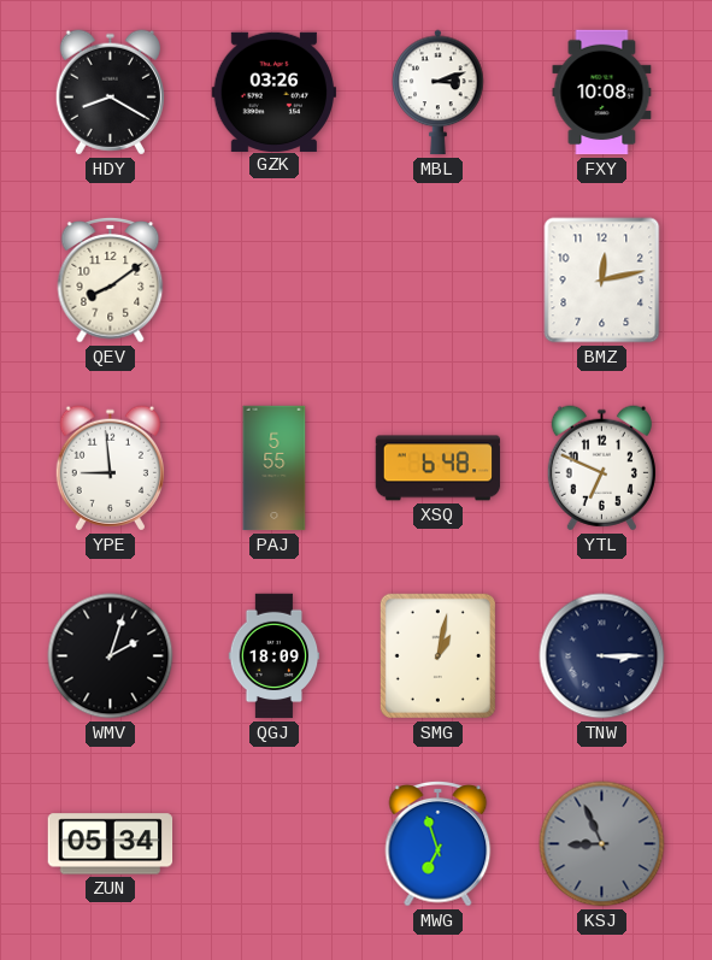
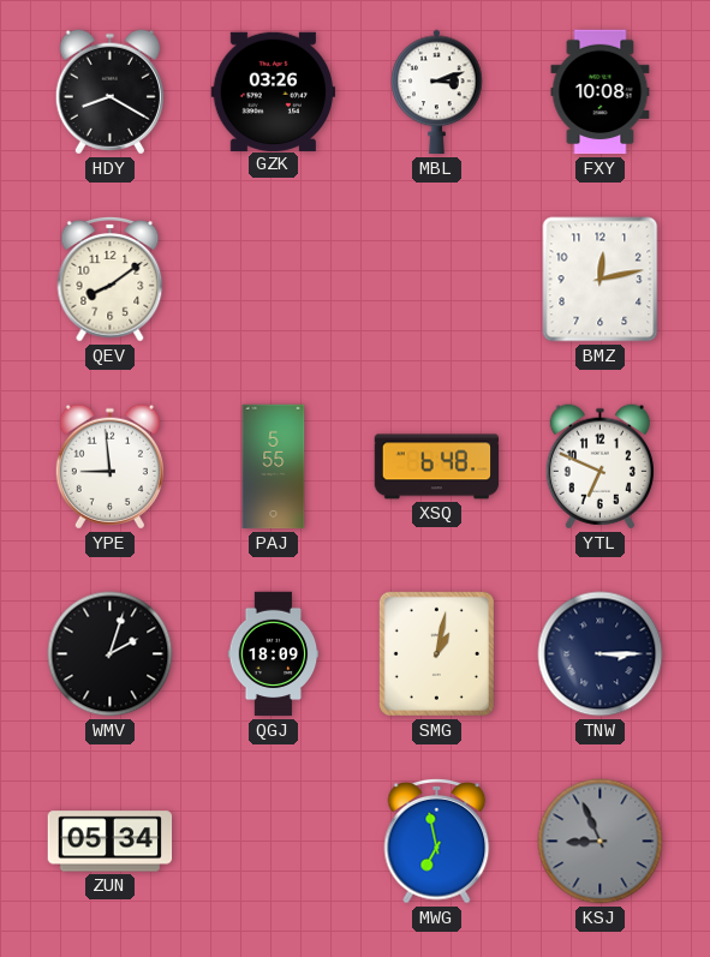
MWG: 6:57 -> 6:58
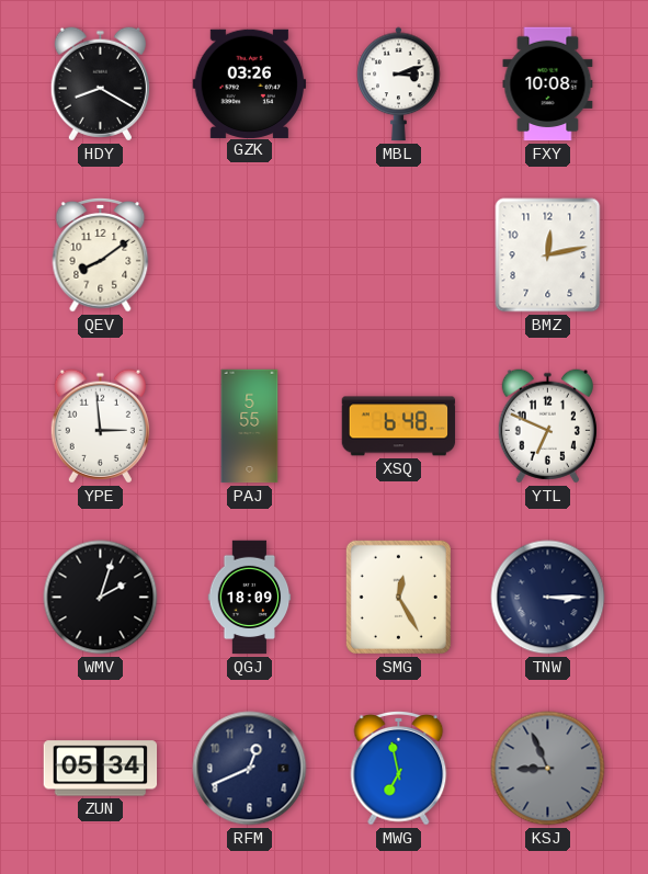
YPE: 8:59 -> 2:59
SMG: 1:02 -> 12:25
RFM: none -> 12:41
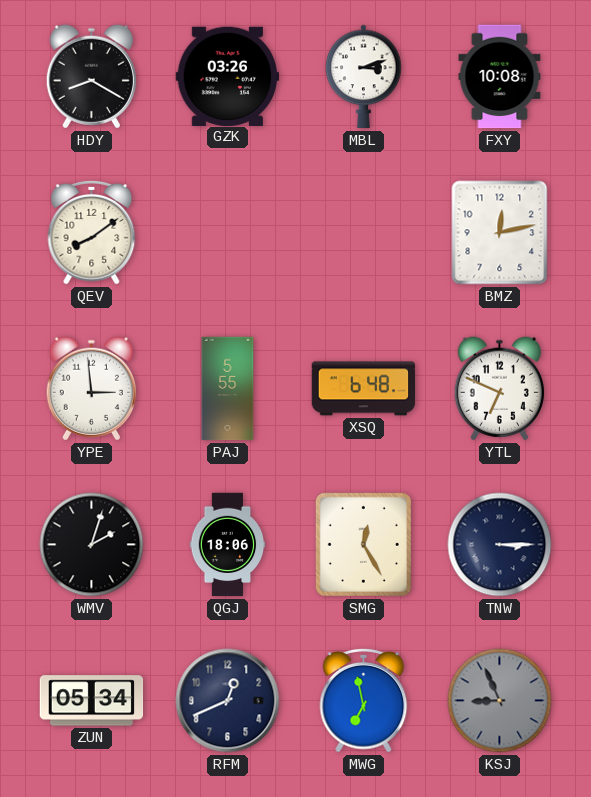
QGJ: 18:09 -> 18:06
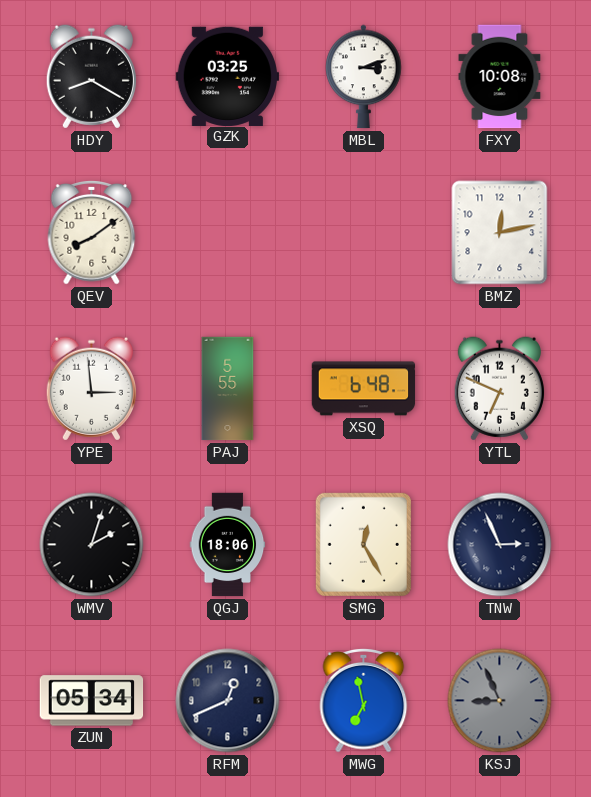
GZK: 03:26 -> 03:25
TNW: 3:15 -> 2:56
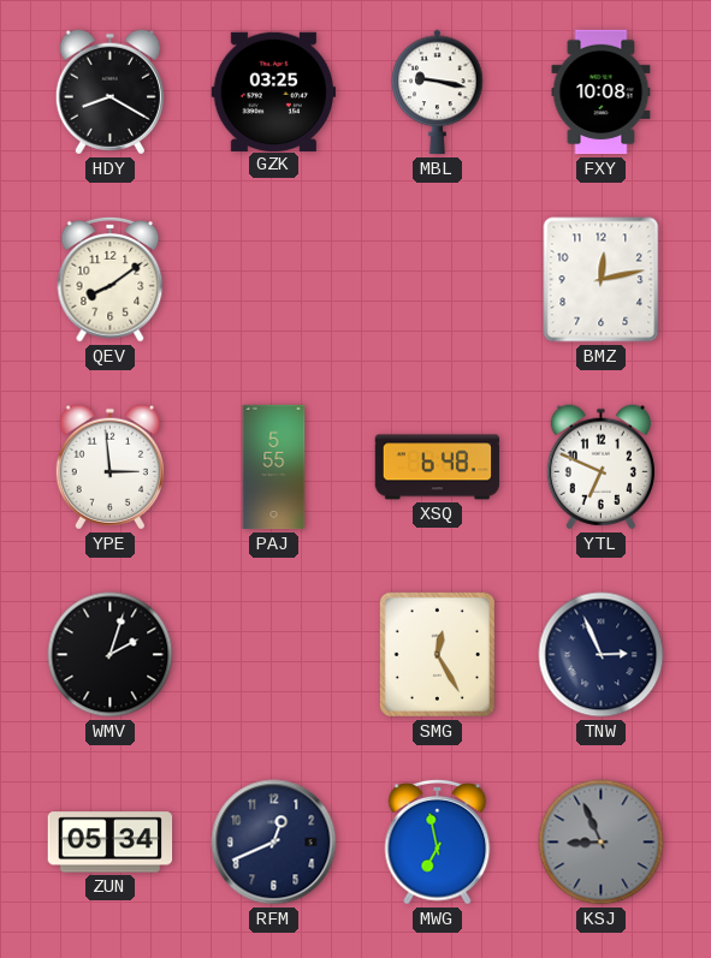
MBL: 3:12 -> 9:17
QGJ: 18:06 -> none
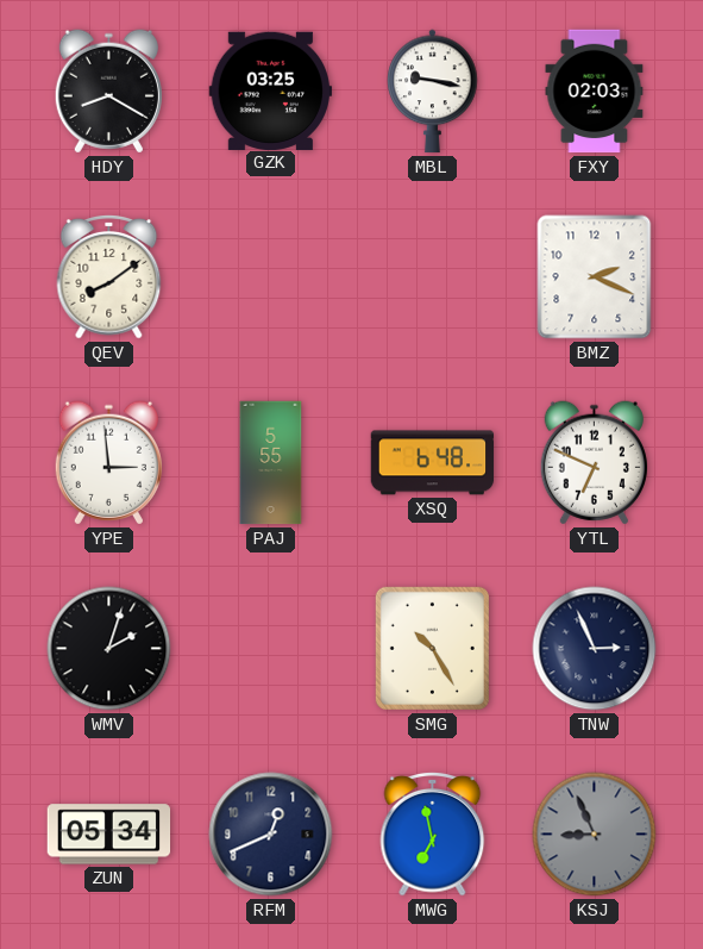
FXY: 10:08 -> 02:03
BMZ: 12:13 -> 2:19
SMG: 12:25 -> 10:25
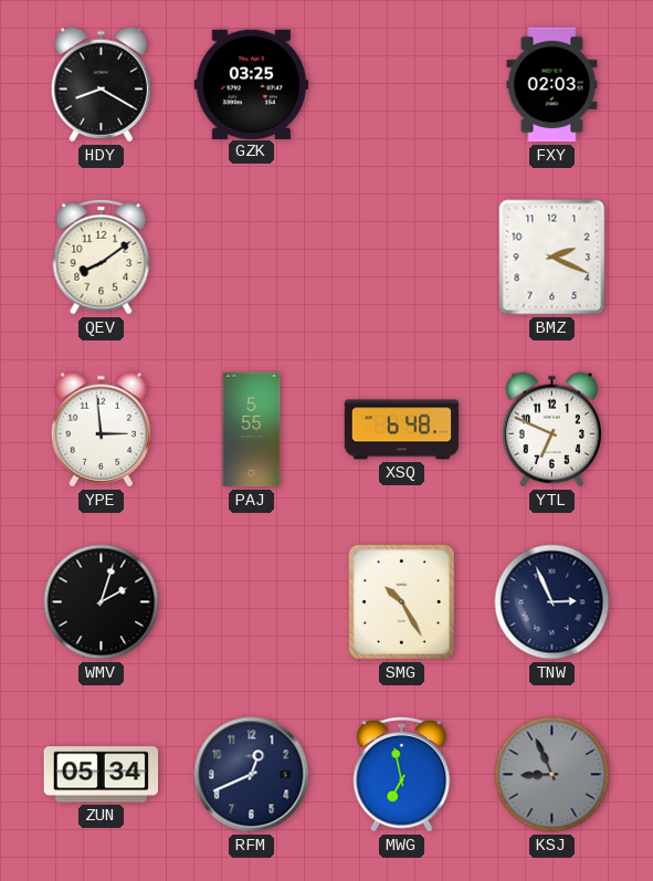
MBL: 9:17 -> none
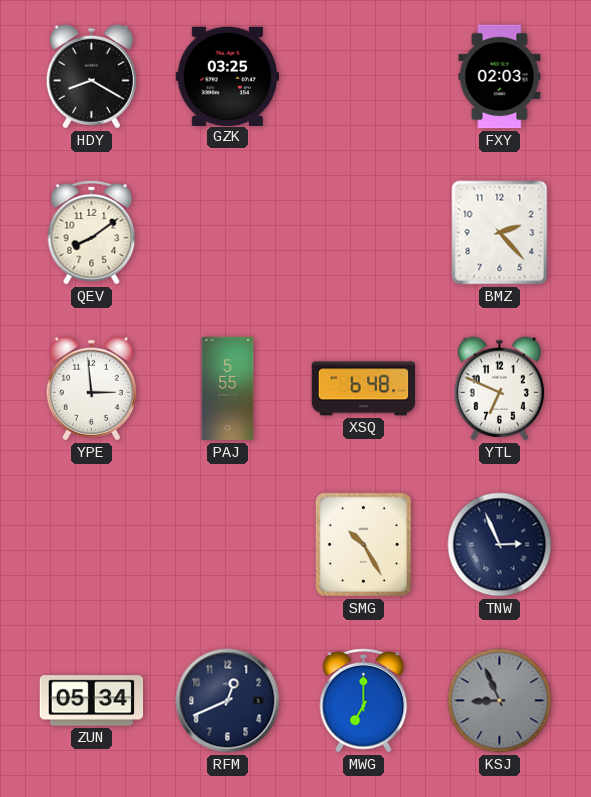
BMZ: 2:19 -> 2:23
WMV: 2:03 -> none
MWG: 6:58 -> 7:00
